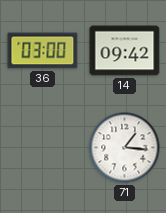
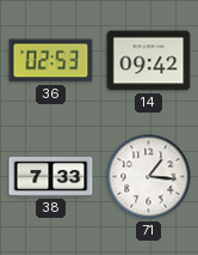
36: 03:00 -> 02:53
38: none -> 7:33
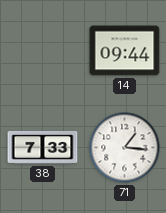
36: 02:53 -> none
14: 09:42 -> 09:44
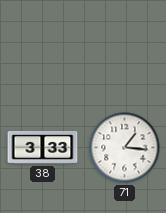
14: 09:44 -> none
38: 7:33 -> 3:33
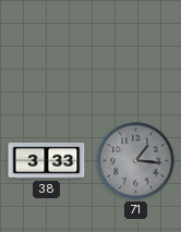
71 dial: white -> grey
